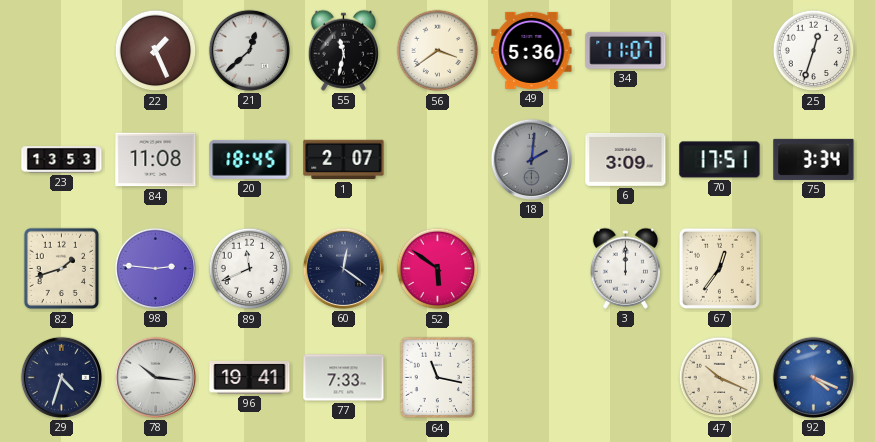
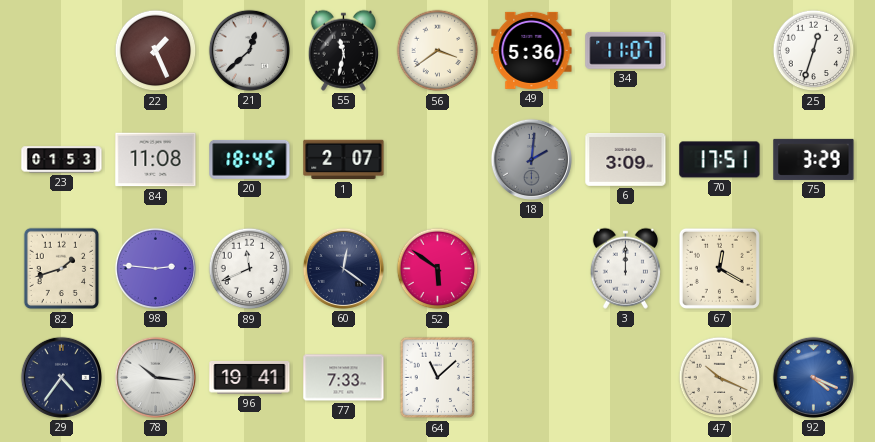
23: 13:53 -> 01:53
75: 3:34 -> 3:29
67: 12:36 -> 12:20
29: 4:33 -> 4:36
64: 11:17 -> 11:08
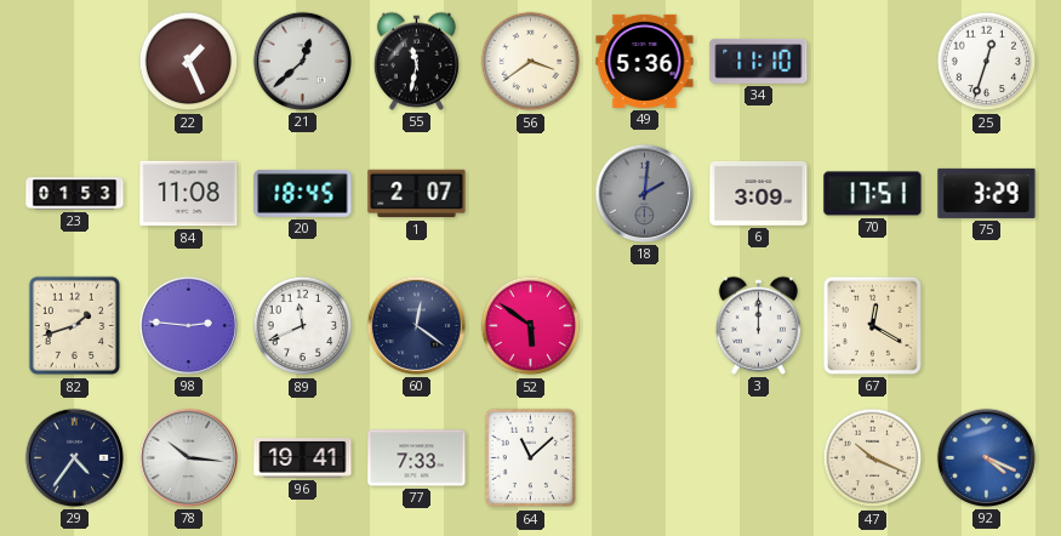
34: 11:07 -> 11:10
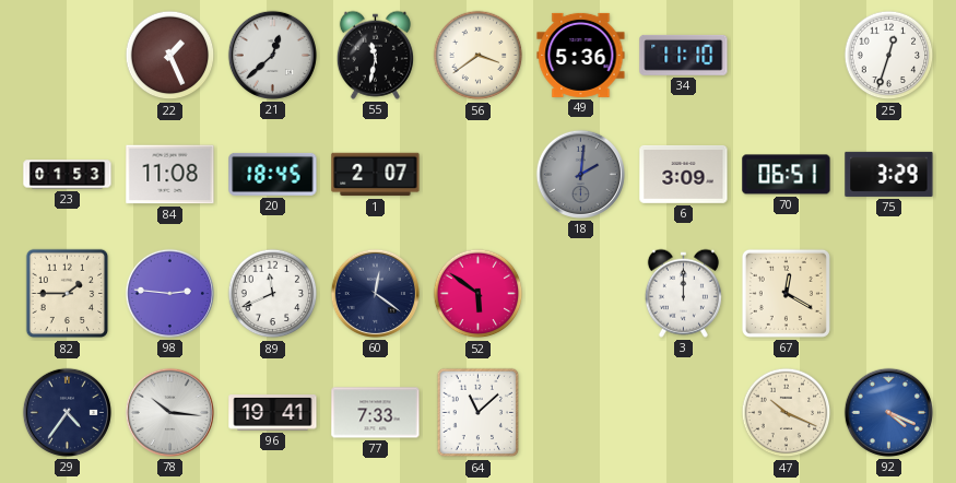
70: 17:51 -> 06:51
82: 1:42 -> 1:45
